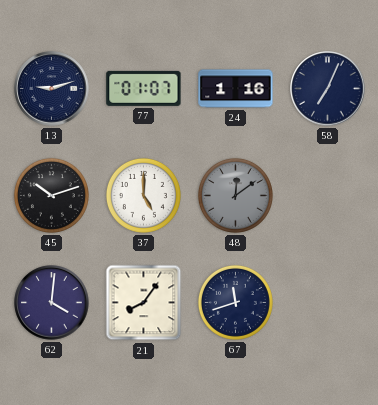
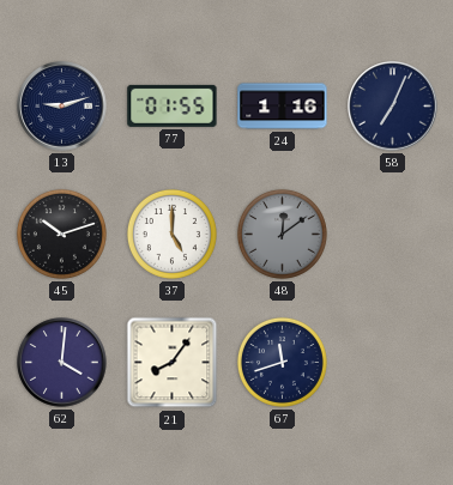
77: 01:07 -> 01:55
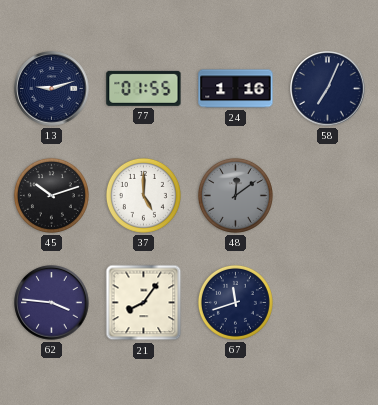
62: 4:01 -> 3:46
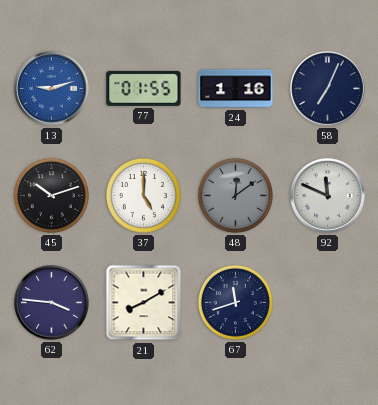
13 dial: navy -> blue
92: none -> 11:49
21: 8:06 -> 8:10
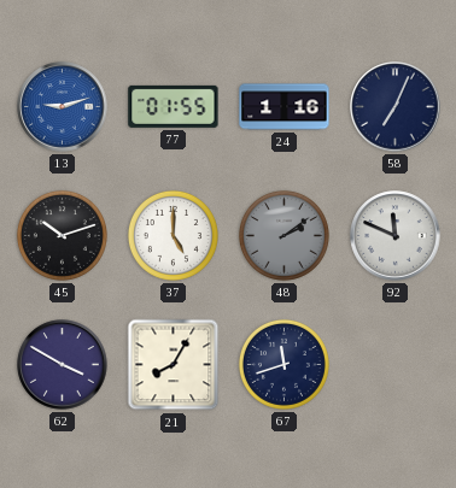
48: 12:09 -> 2:09
62: 3:46 -> 3:50
21: 8:10 -> 8:05
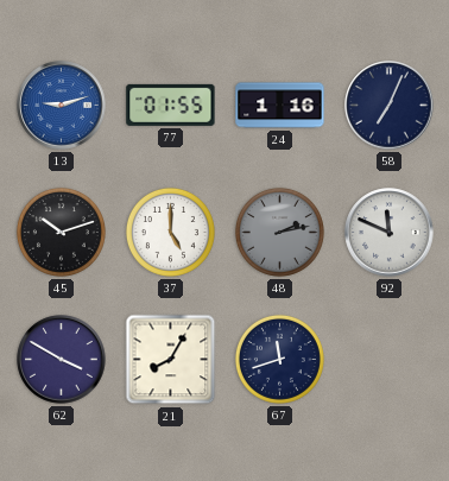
48: 2:09 -> 2:13
